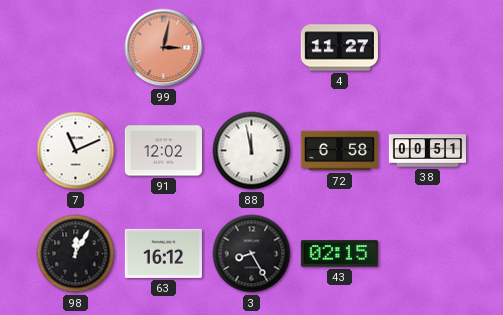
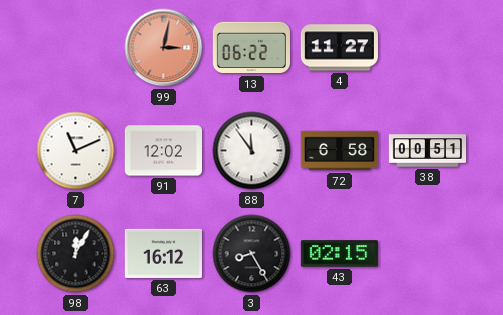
13: none -> 06:22
88: 11:58 -> 11:54
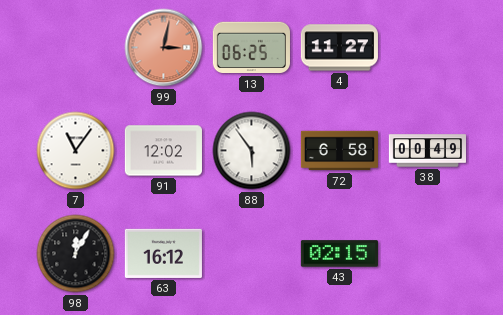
13: 06:22 -> 06:25
7: 11:11 -> 11:06
88: 11:54 -> 5:54
38: 00:51 -> 00:49
3: 8:25 -> none
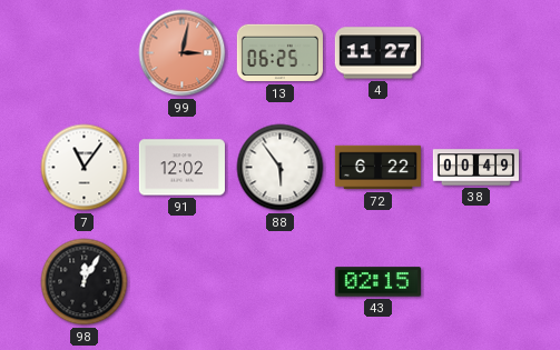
72: 6:58 -> 6:22
63: 16:12 -> none
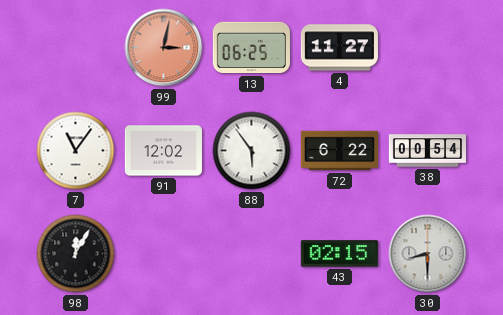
38: 00:49 -> 00:54
30: none -> 8:30
